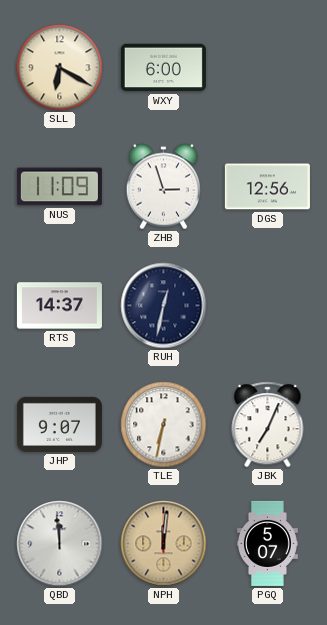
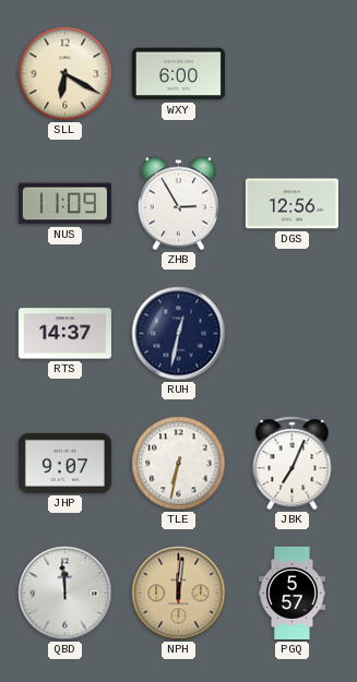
ZHB: 2:57 -> 2:55
PGQ: 5:07 -> 5:57
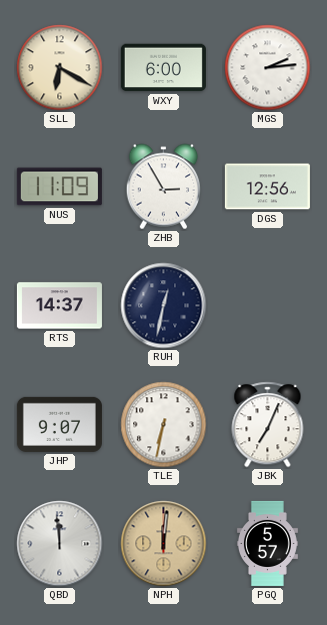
MGS: none -> 2:14
